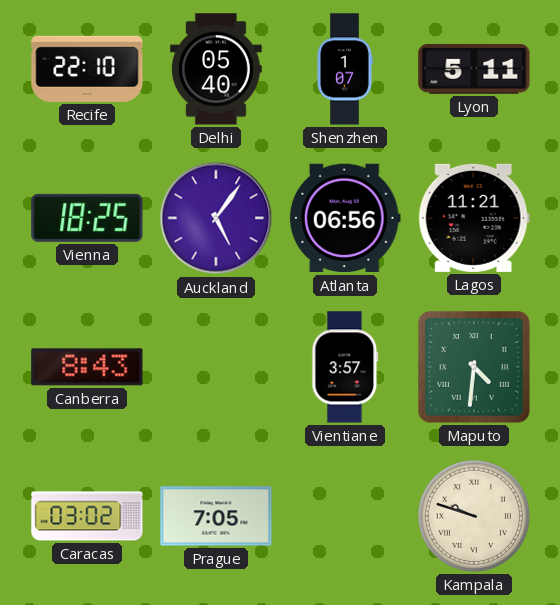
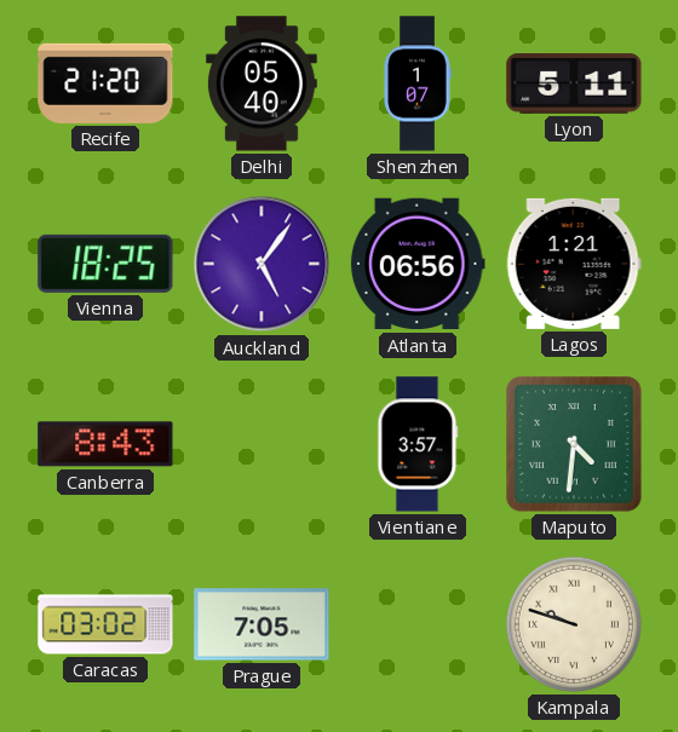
Recife: 22:10 -> 21:20
Lagos: 11:21 -> 1:21
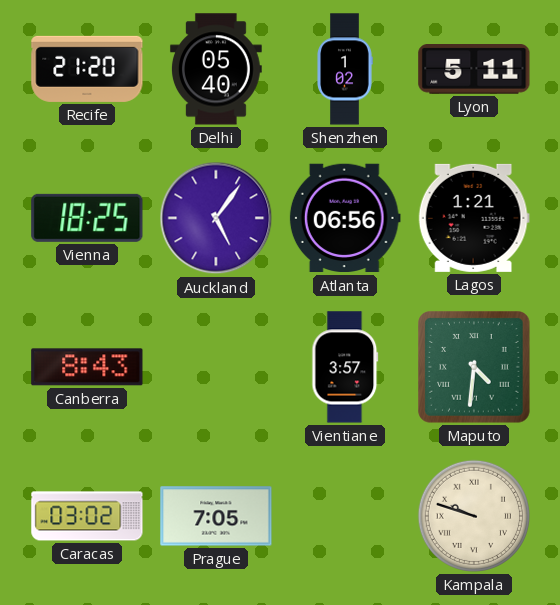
Shenzhen: 1:07 -> 1:02
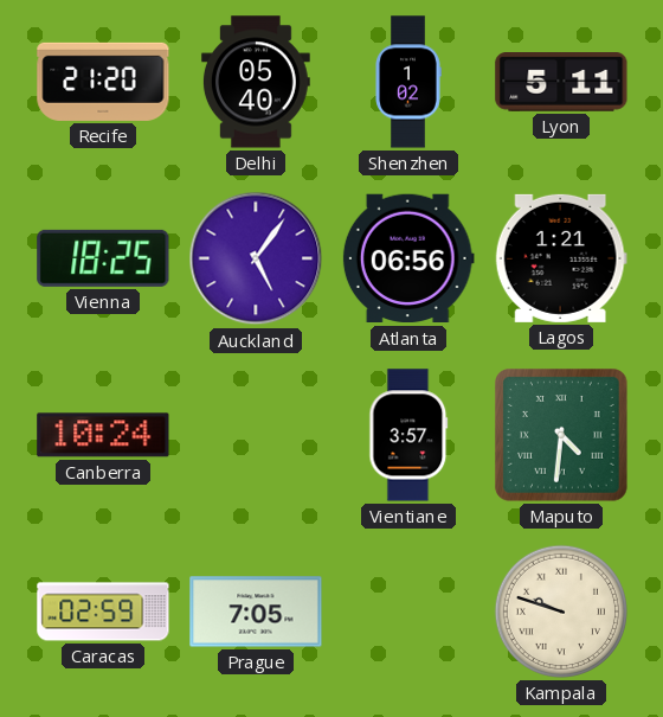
Canberra: 8:43 -> 10:24
Caracas: 03:02 -> 02:59
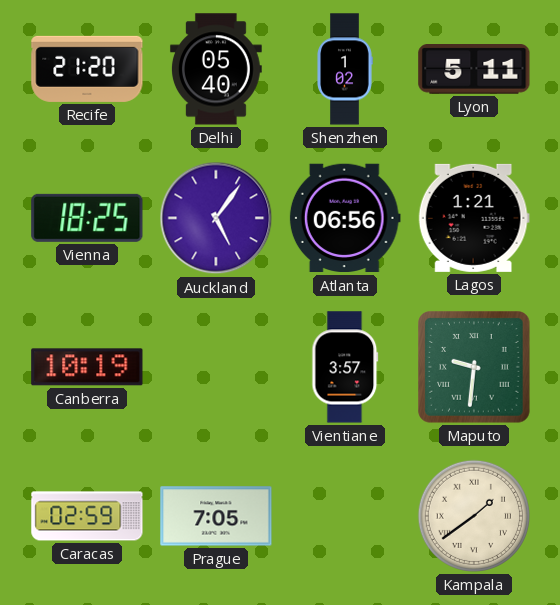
Canberra: 10:24 -> 10:19
Maputo: 4:31 -> 9:31
Kampala: 9:48 -> 1:39
